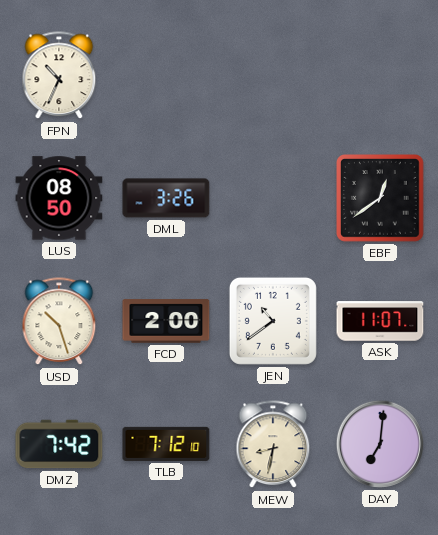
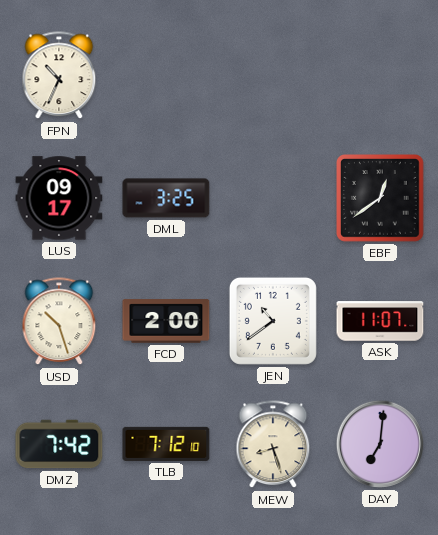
LUS: 08:50 -> 09:17
DML: 3:26 -> 3:25
MEW: 8:32 -> 8:27
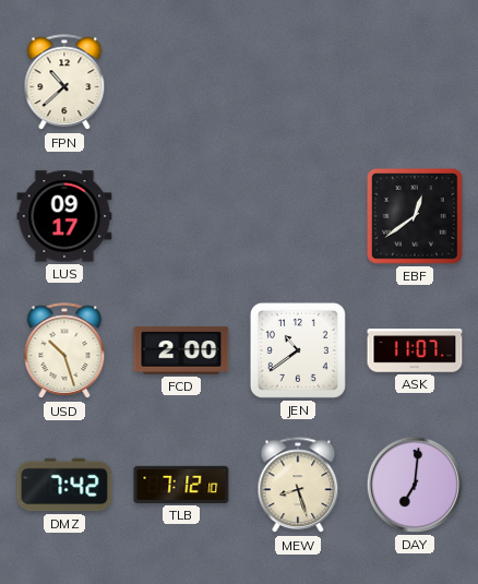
FPN: 10:34 -> 10:38
DML: 3:25 -> none
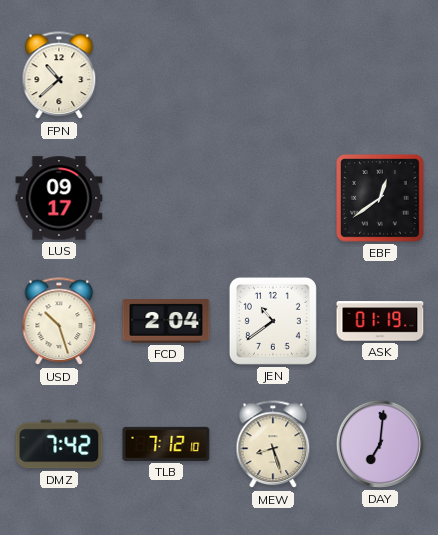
FCD: 2:00 -> 2:04
ASK: 11:07 -> 01:19
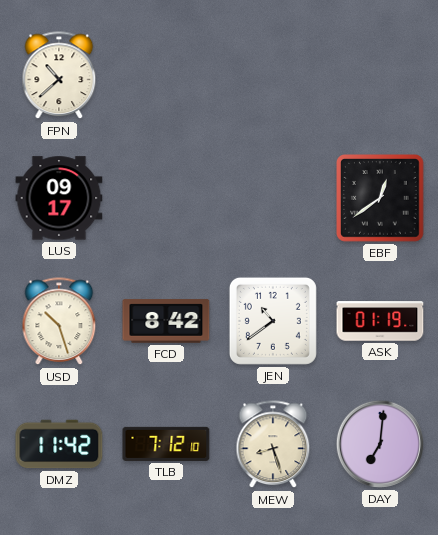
FCD: 2:04 -> 8:42
DMZ: 7:42 -> 11:42
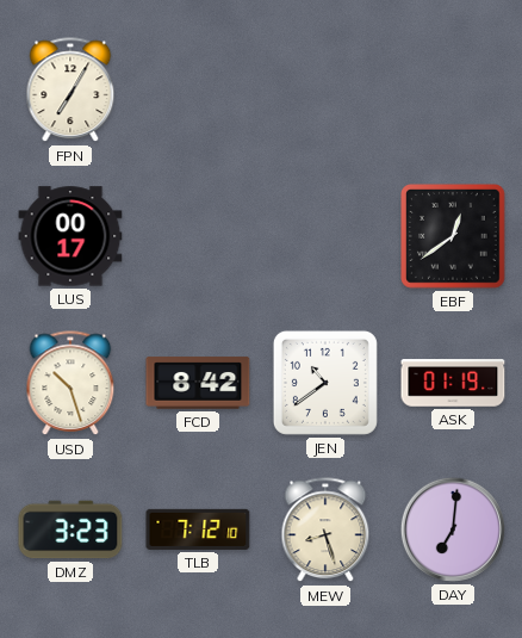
FPN: 10:38 -> 7:05
LUS: 09:17 -> 00:17
DMZ: 11:42 -> 3:23
